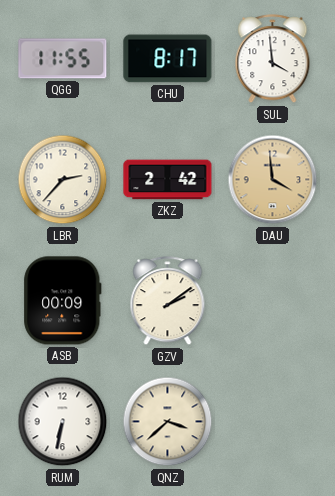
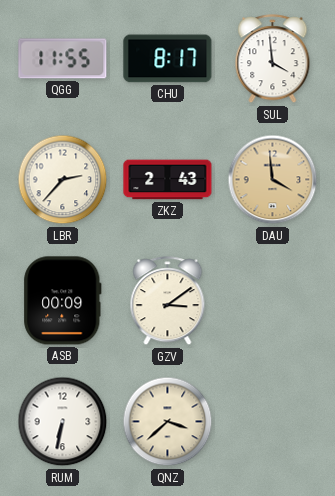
ZKZ: 2:42 -> 2:43
GZV: 2:09 -> 3:09
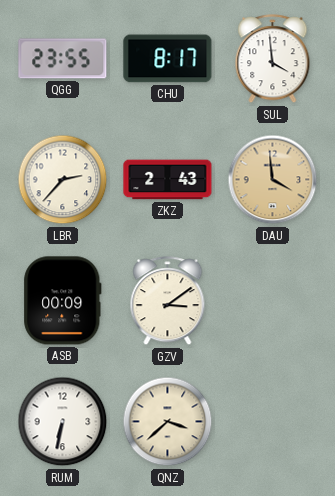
QGG: 11:55 -> 23:55
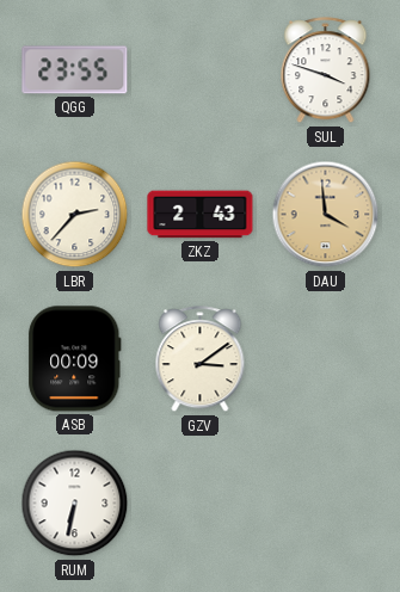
CHU: 8:17 -> none
SUL: 3:59 -> 3:48
QNZ: 3:38 -> none
